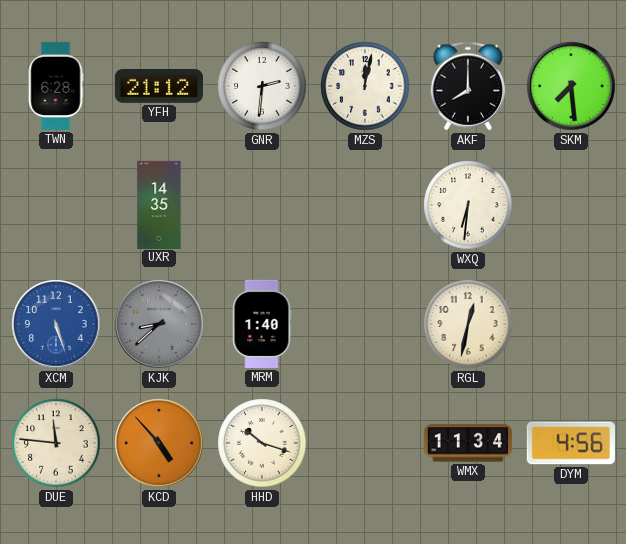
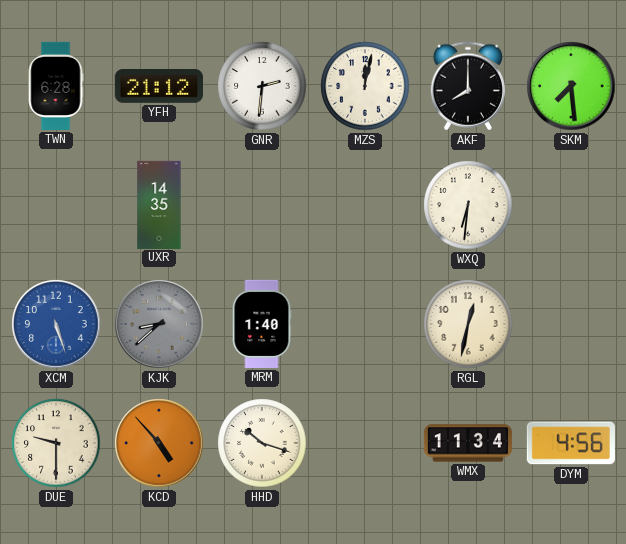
DUE: 11:46 -> 9:30
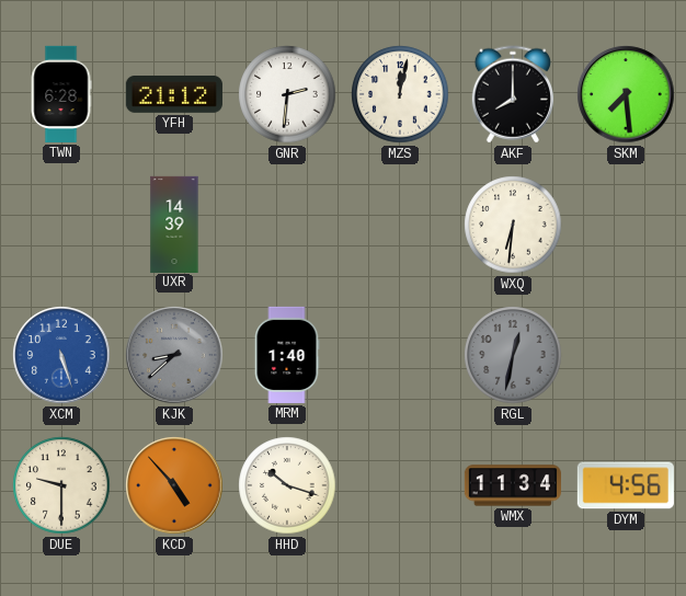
UXR: 14:35 -> 14:39
RGL dial: cream -> grey
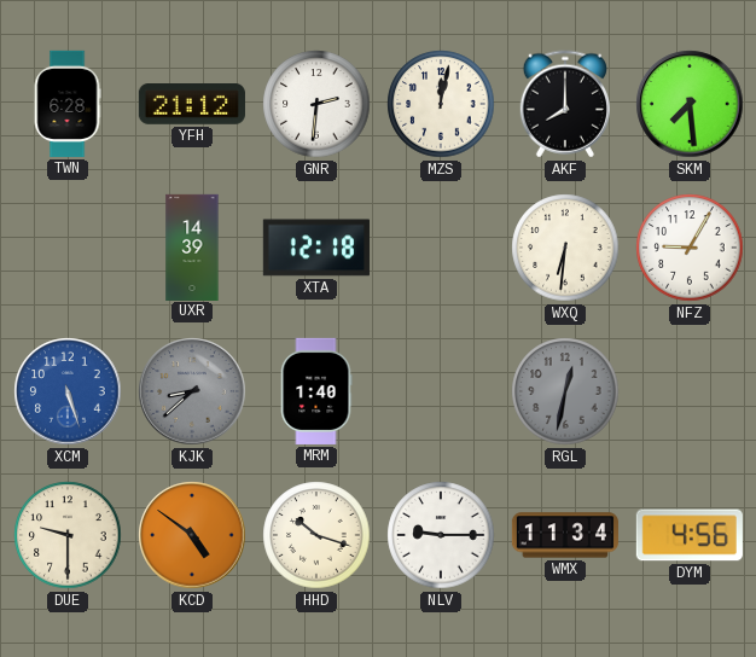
XTA: none -> 12:18
NFZ: none -> 9:05
KCD: 4:53 -> 4:51
NLV: none -> 9:15
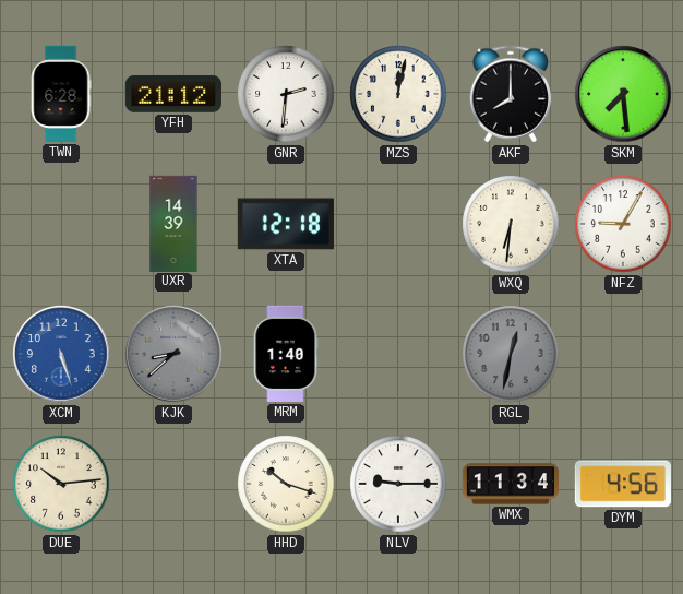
DUE: 9:30 -> 10:14
KCD: 4:51 -> none
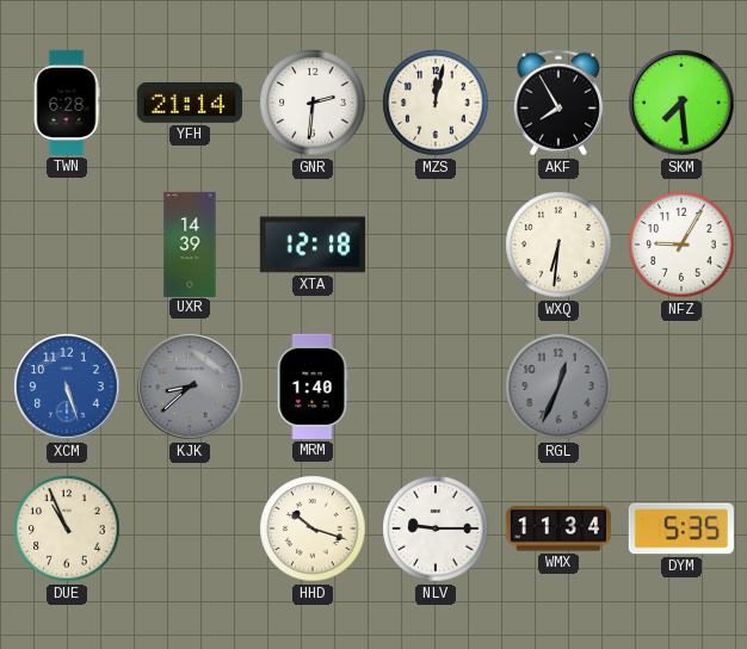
YFH: 21:12 -> 21:14
AKF: 8:00 -> 7:55
RGL: 12:32 -> 12:34
DUE: 10:14 -> 10:56
DYM: 4:56 -> 5:35
